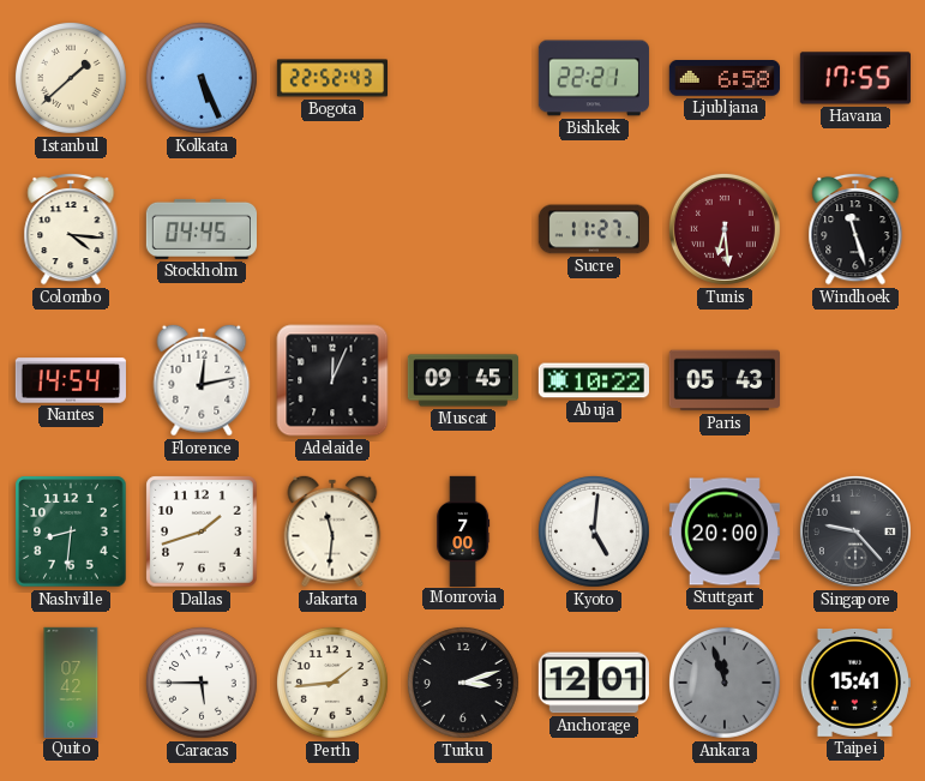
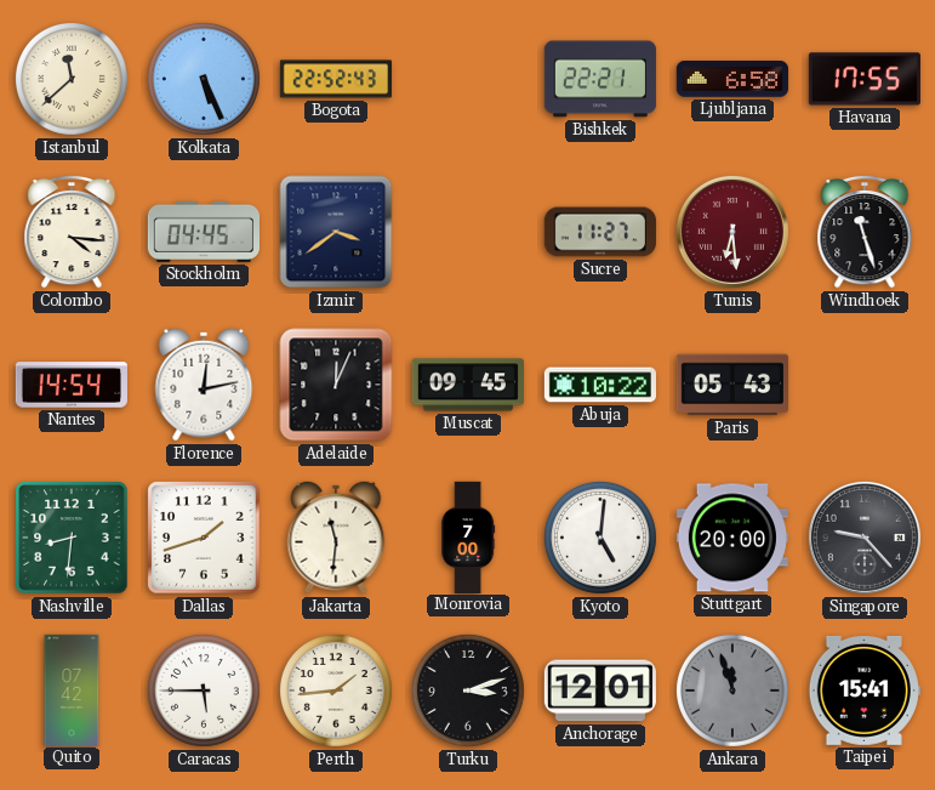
Istanbul: 1:38 -> 11:38
Izmir: none -> 3:39
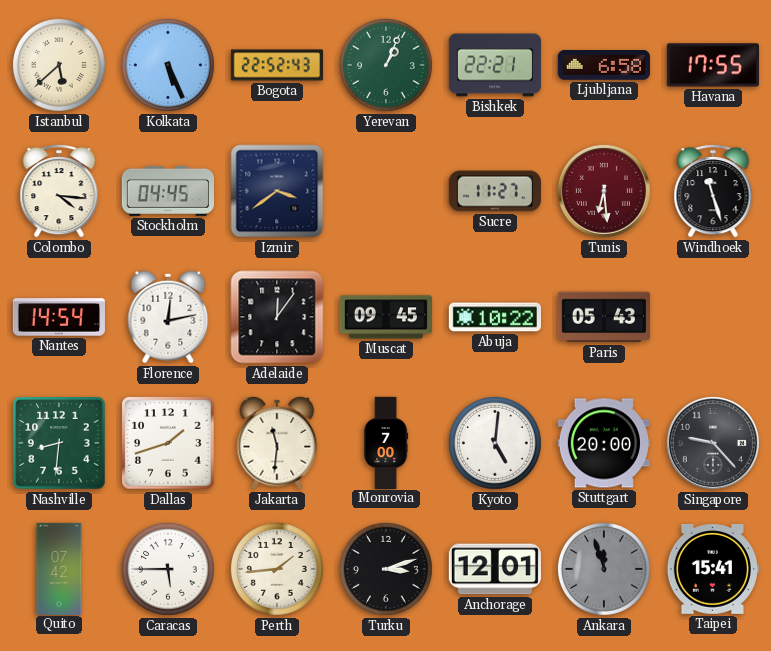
Istanbul: 11:38 -> 5:38
Yerevan: none -> 1:04
Adelaide: 12:04 -> 12:06
